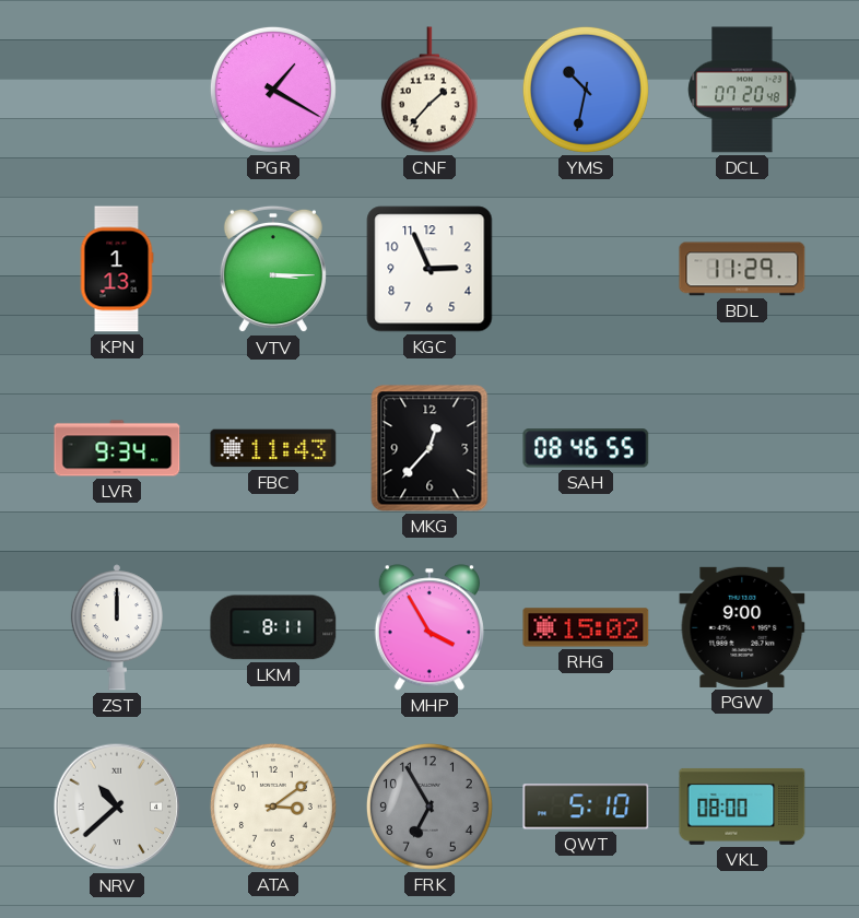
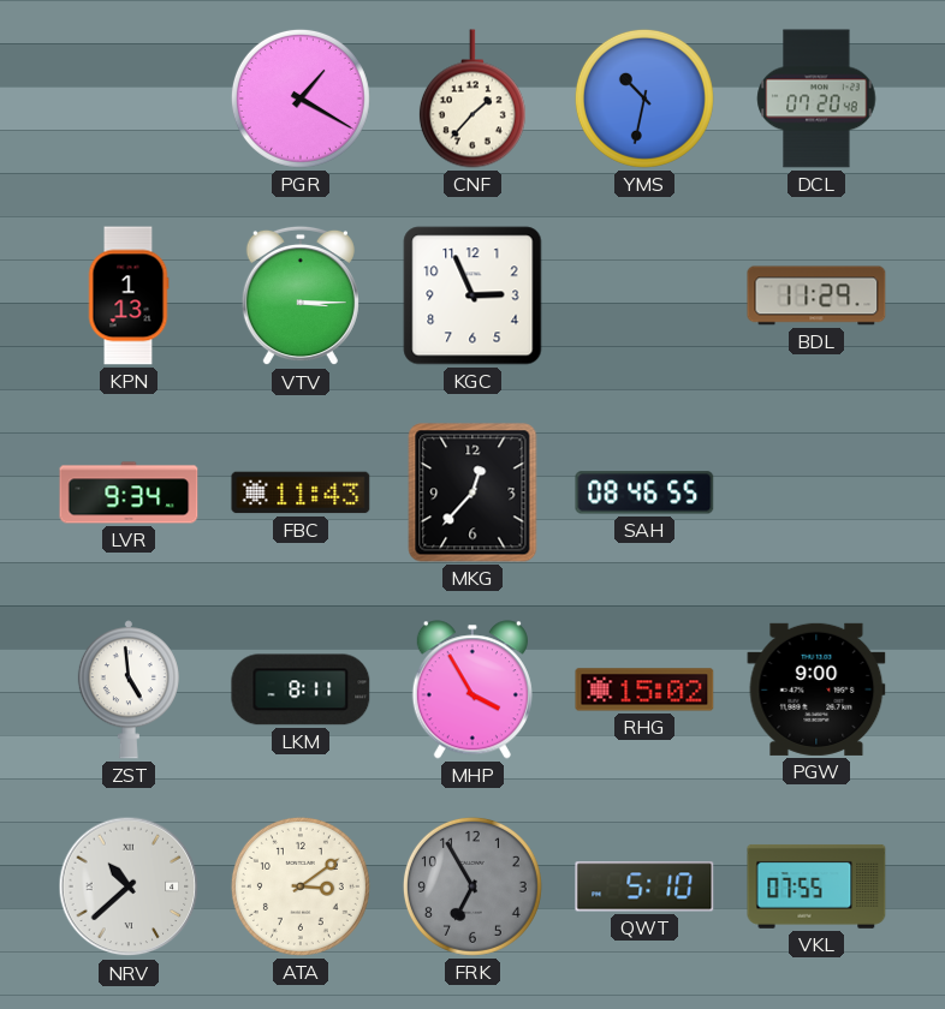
ZST: 12:00 -> 4:59
VKL: 08:00 -> 07:55
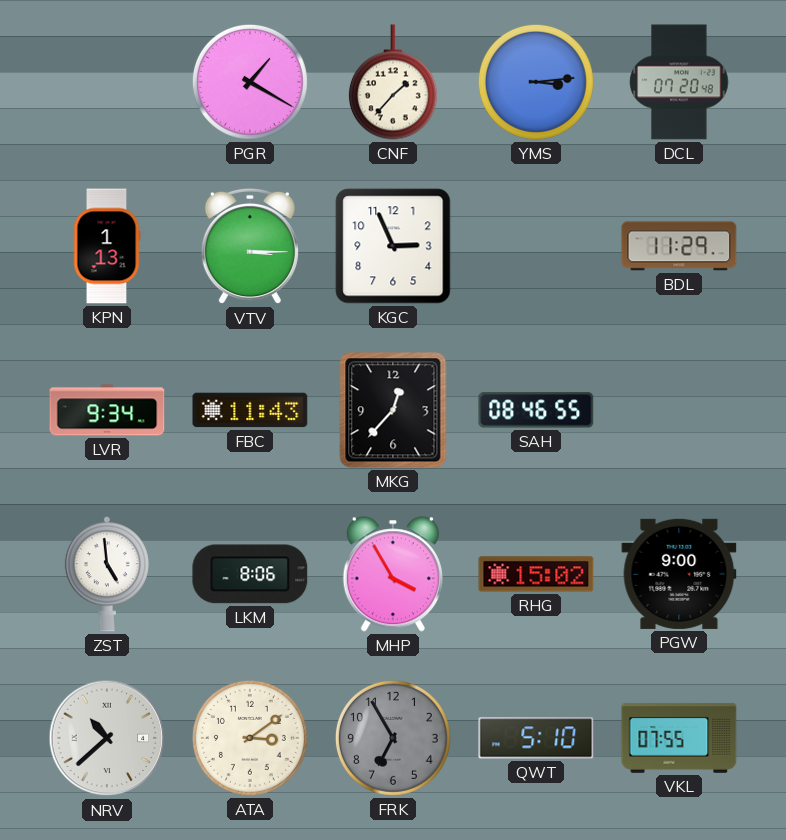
YMS: 10:32 -> 3:14
LKM: 8:11 -> 8:06
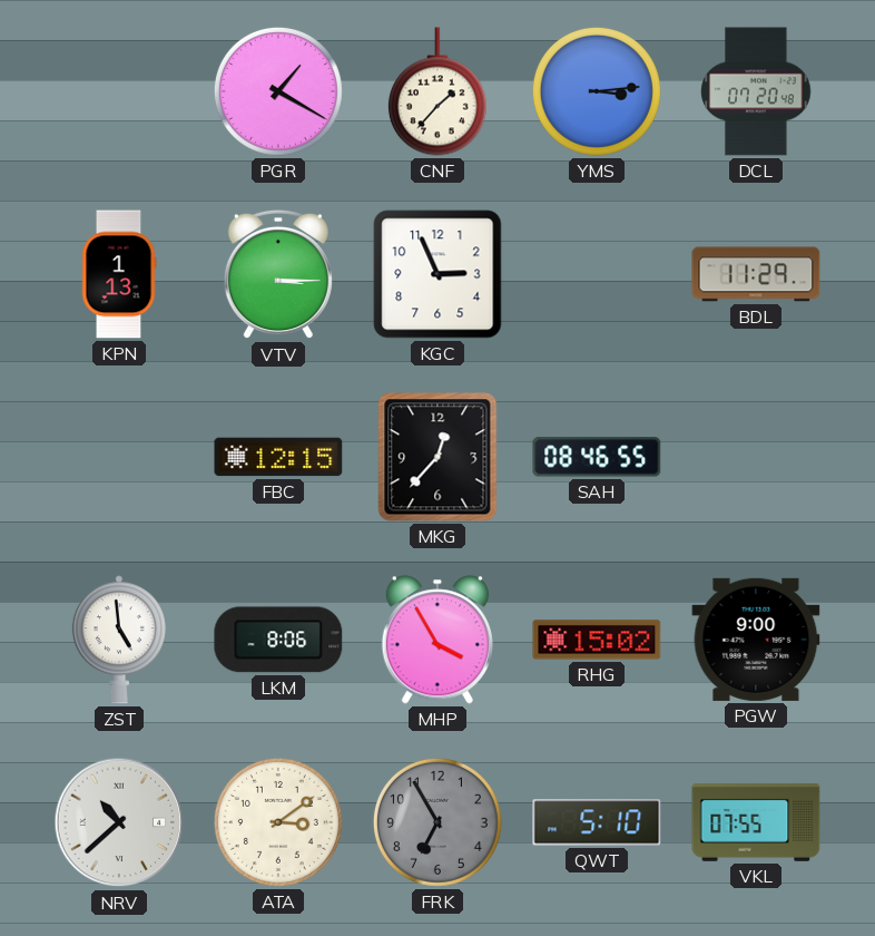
LVR: 9:34 -> none
FBC: 11:43 -> 12:15
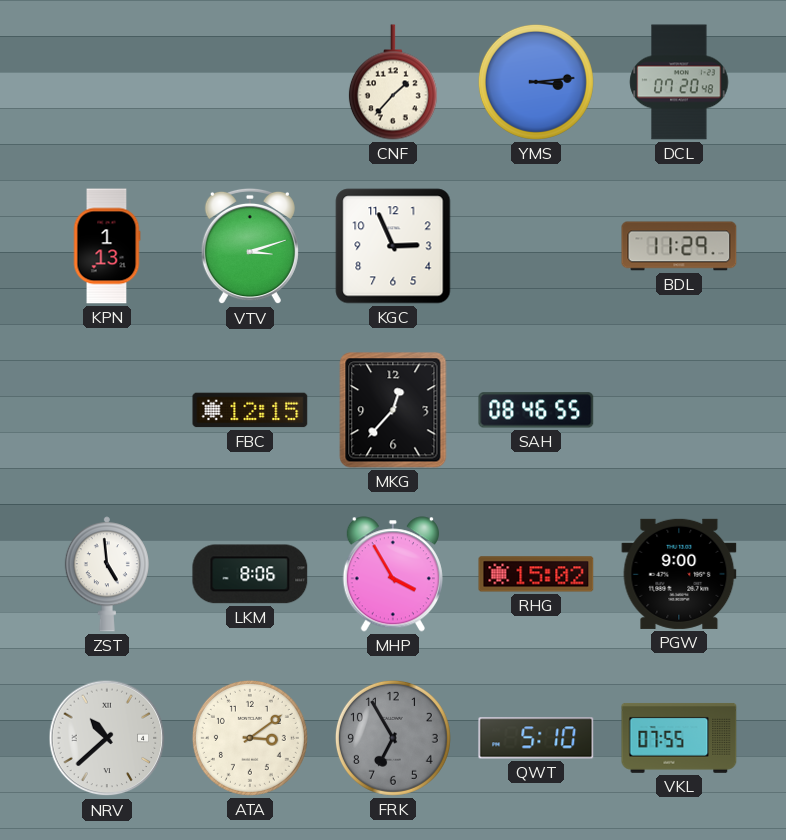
PGR: 1:20 -> none
VTV: 3:15 -> 3:12
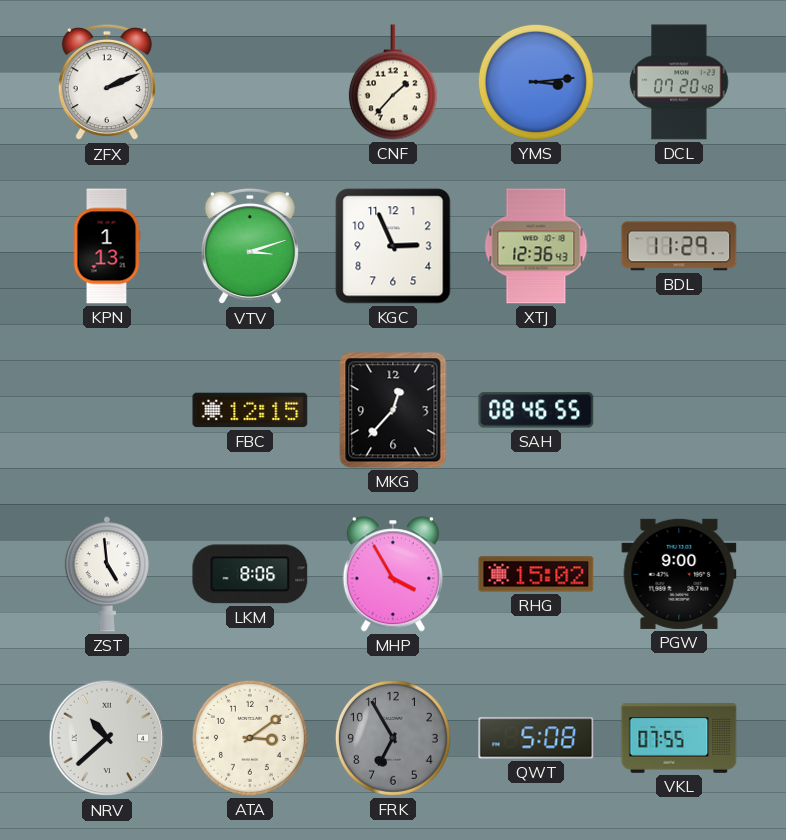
ZFX: none -> 2:11
XTJ: none -> 12:36
QWT: 5:10 -> 5:08
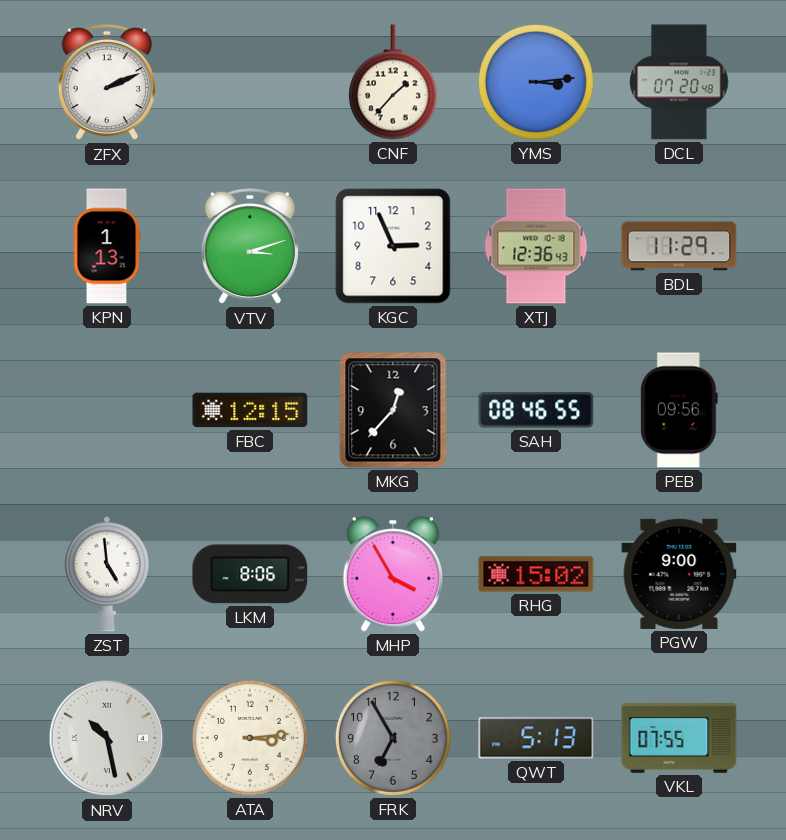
PEB: none -> 09:56
NRV: 10:38 -> 10:28
ATA: 3:09 -> 3:14
QWT: 5:08 -> 5:13
